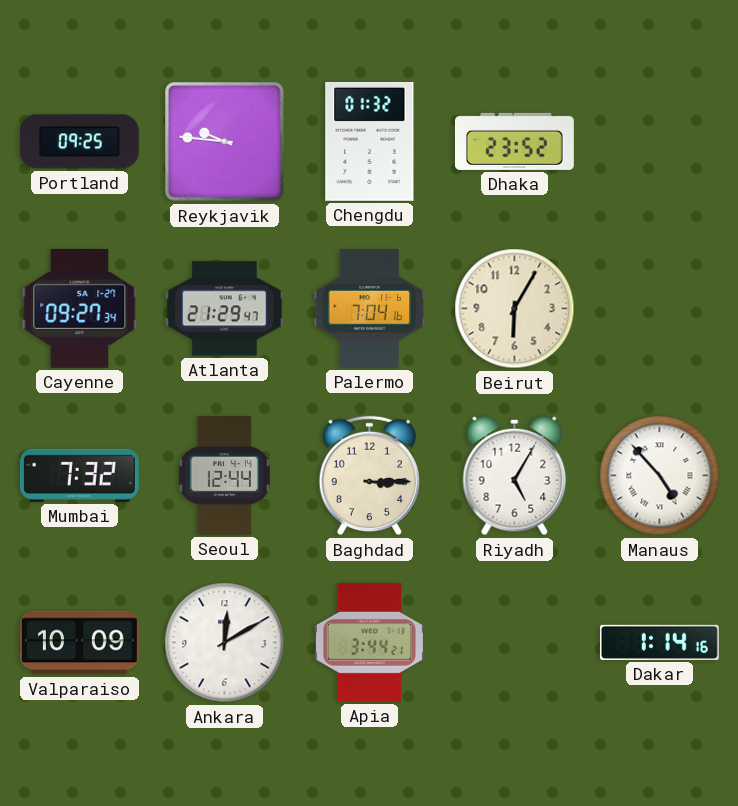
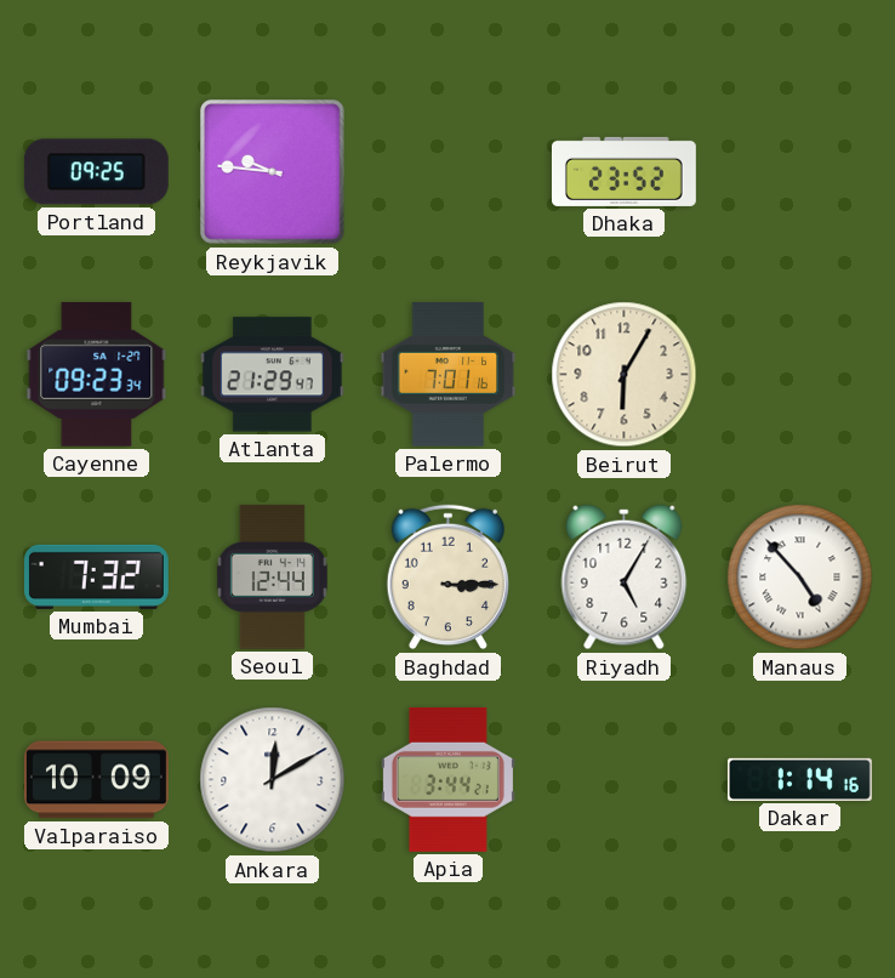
Chengdu: 01:32 -> none
Cayenne: 09:27 -> 09:23
Palermo: 7:04 -> 7:01
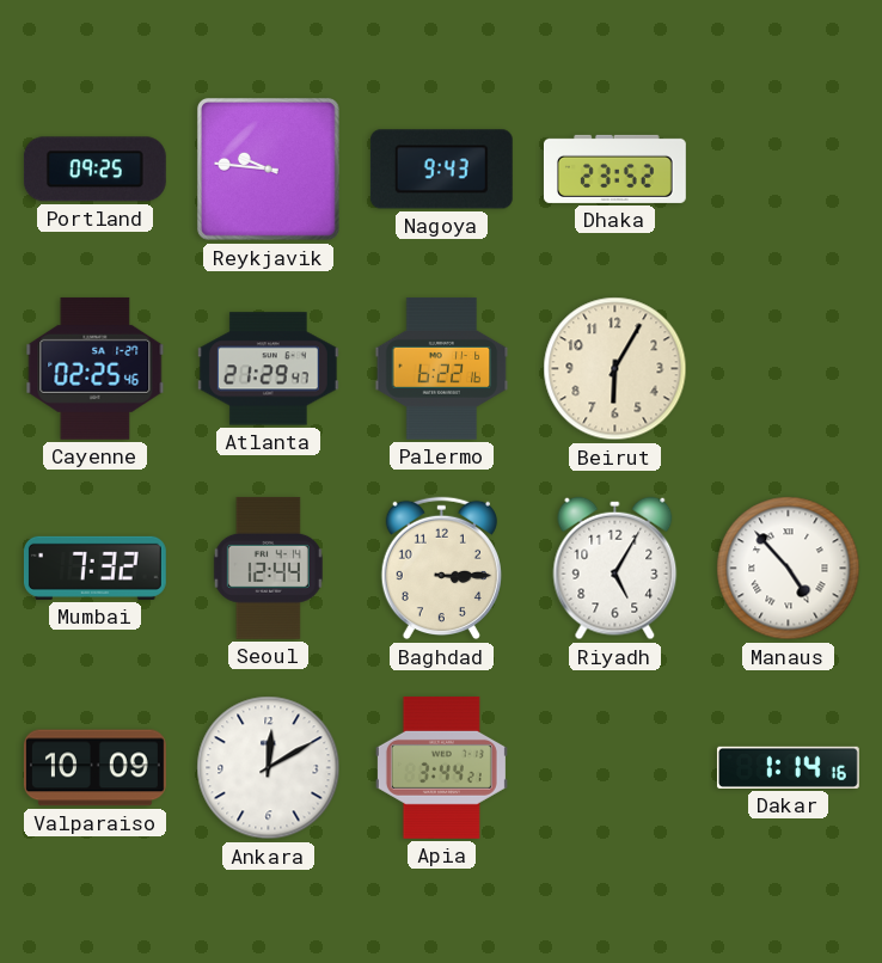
Nagoya: none -> 9:43
Cayenne: 09:23 -> 02:25
Palermo: 7:01 -> 6:22
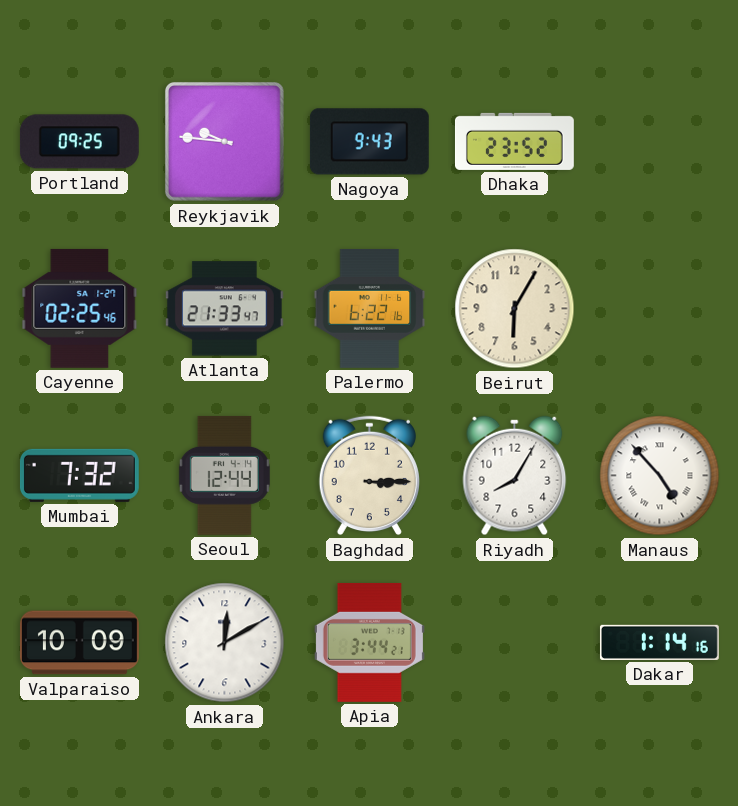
Atlanta: 21:29 -> 21:33
Riyadh: 5:05 -> 8:05
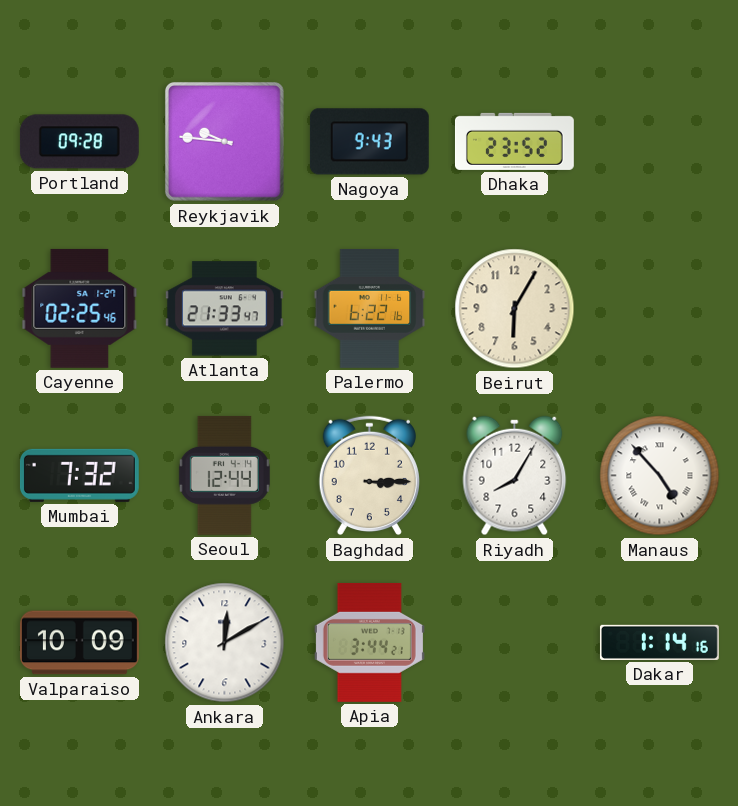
Portland: 09:25 -> 09:28
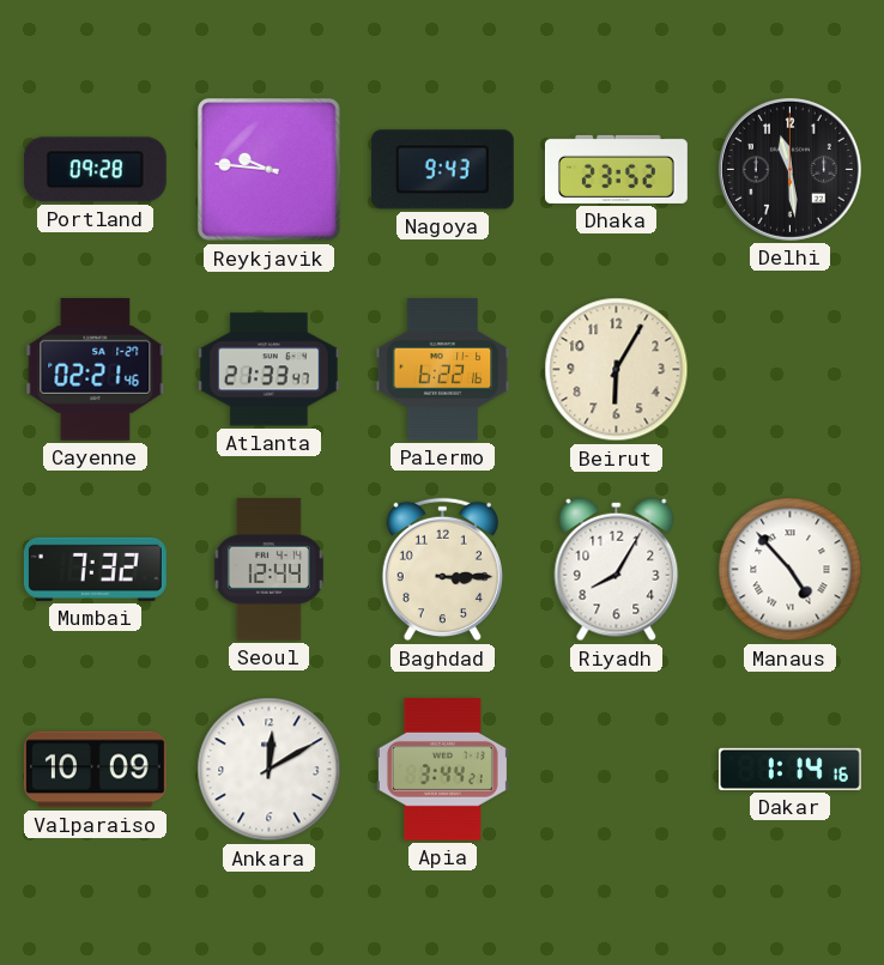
Delhi: none -> 11:29
Cayenne: 02:25 -> 02:21
